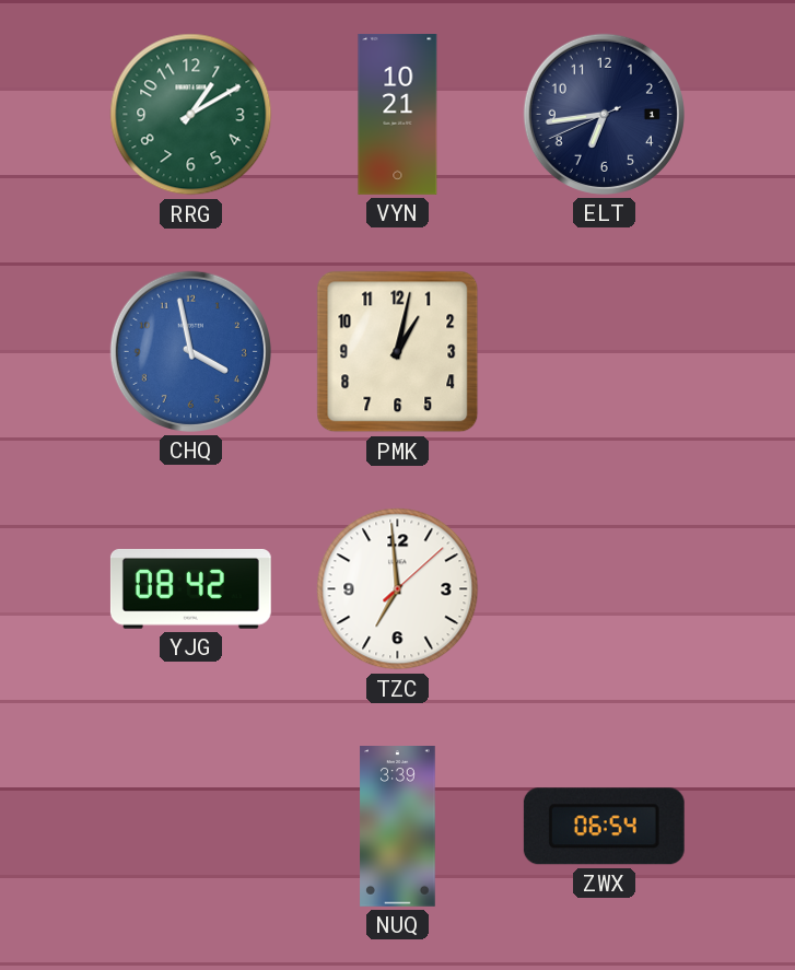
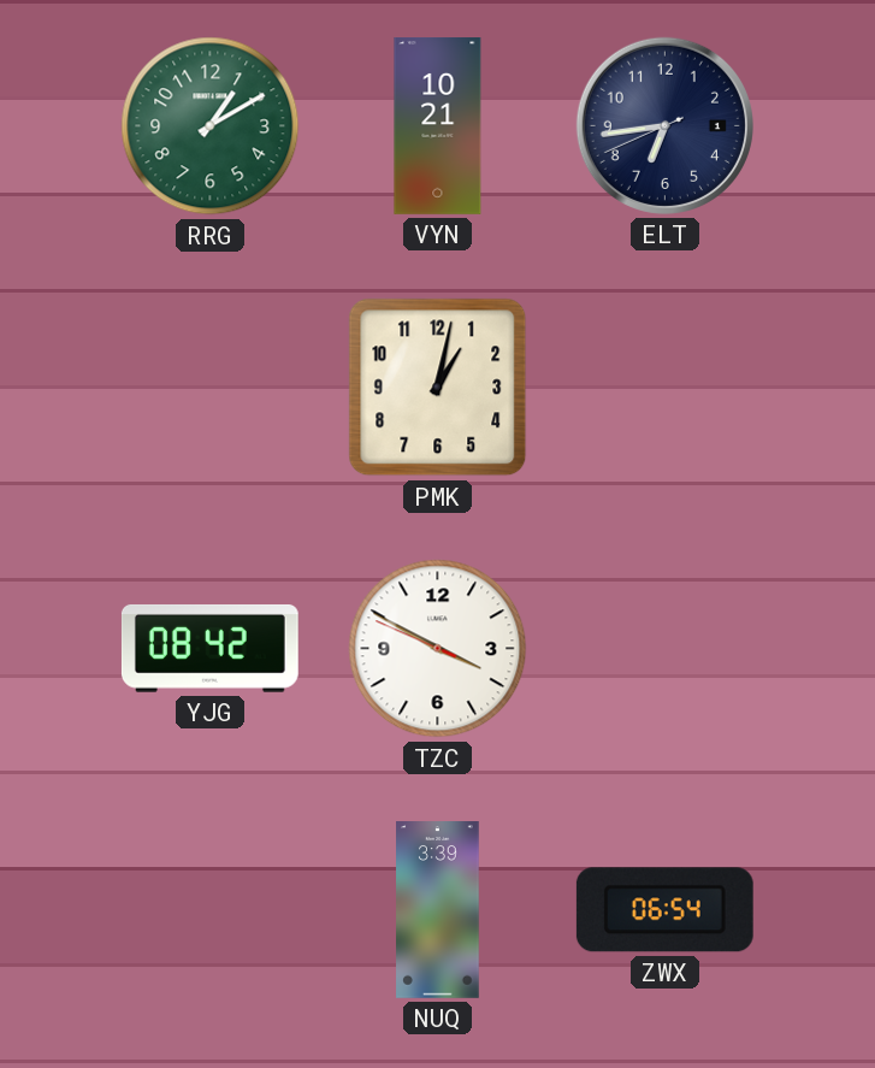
CHQ: 3:58 -> none
TZC: 6:59 -> 3:49
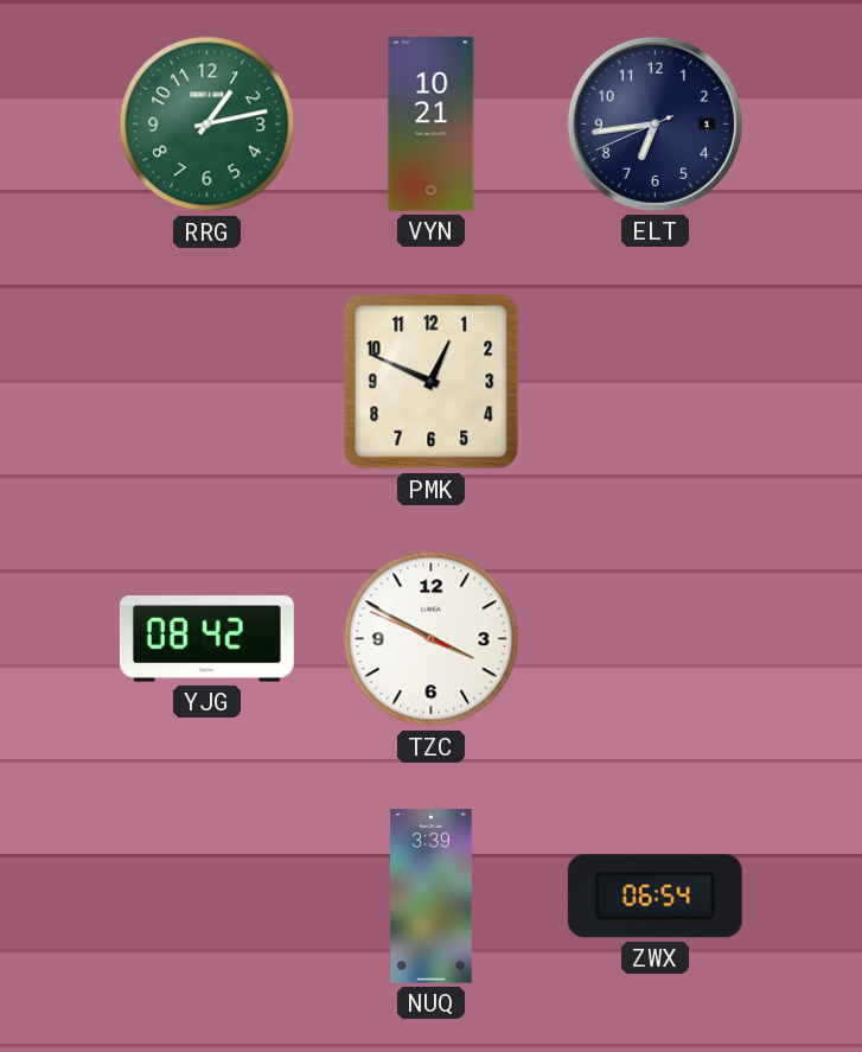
RRG: 1:10 -> 1:13
PMK: 1:02 -> 12:49
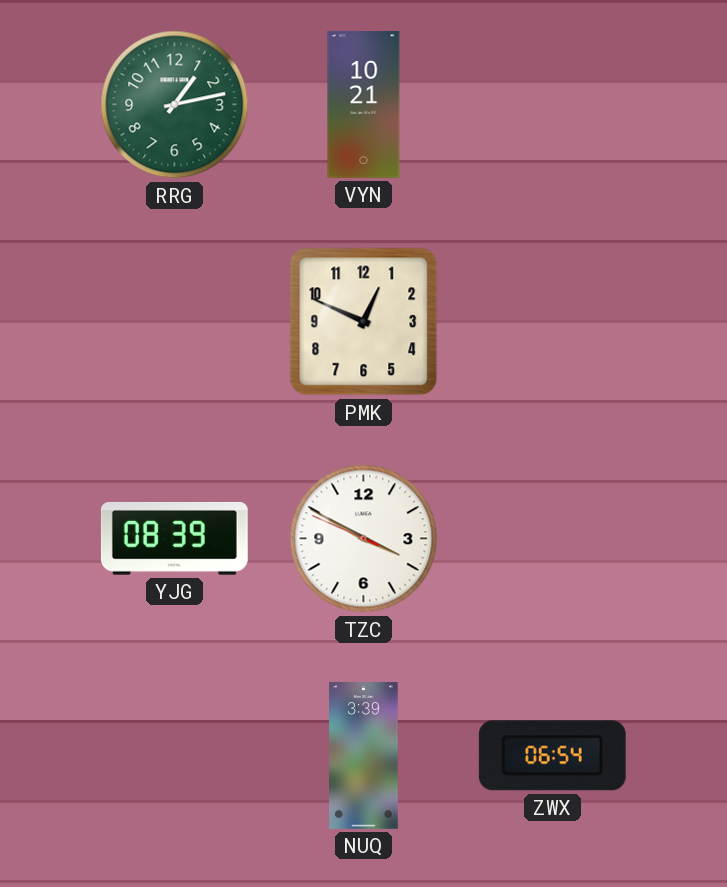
ELT: 6:43 -> none
YJG: 08:42 -> 08:39
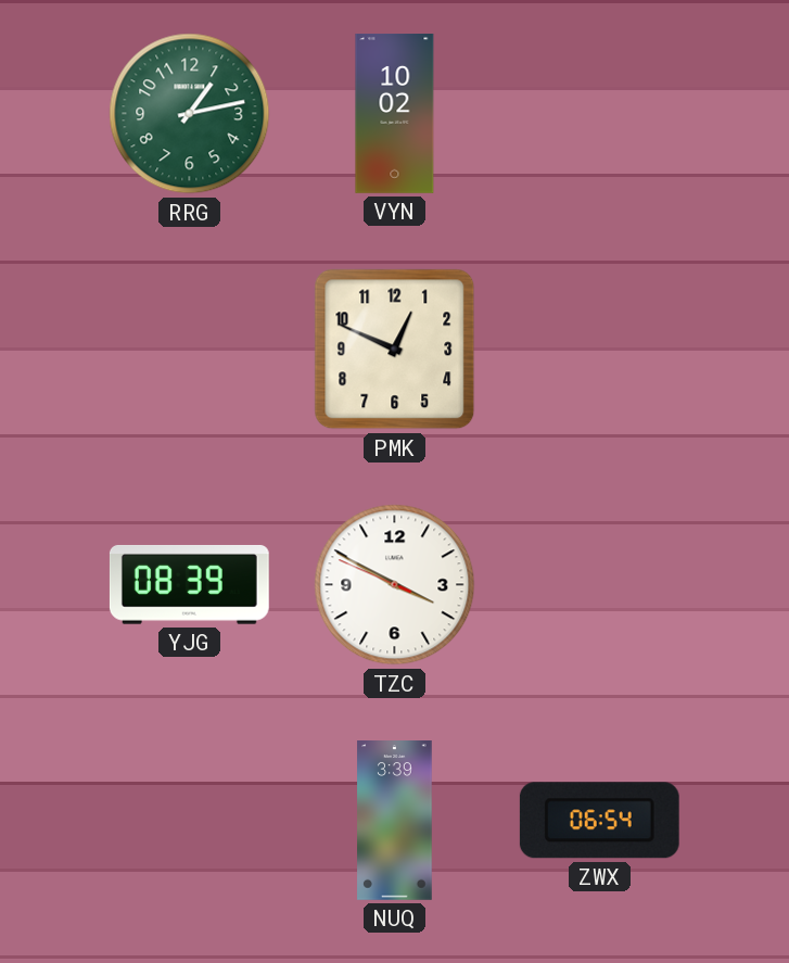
VYN: 10:21 -> 10:02
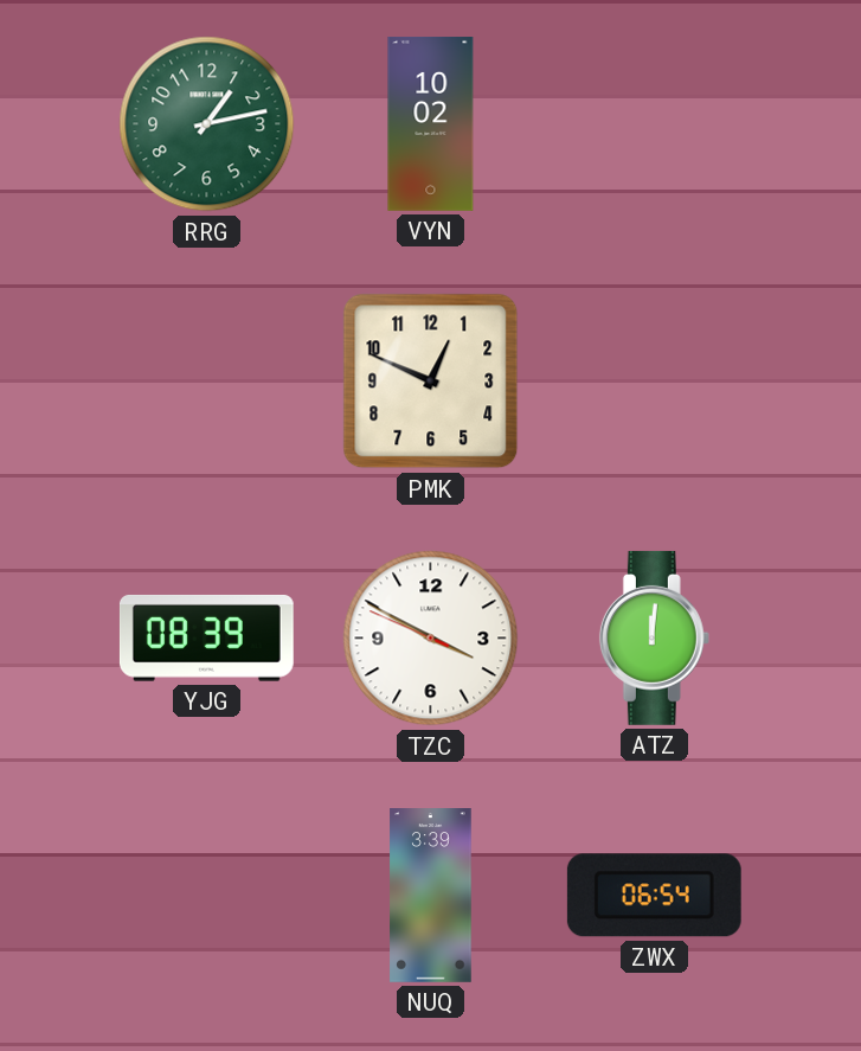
ATZ: none -> 12:01
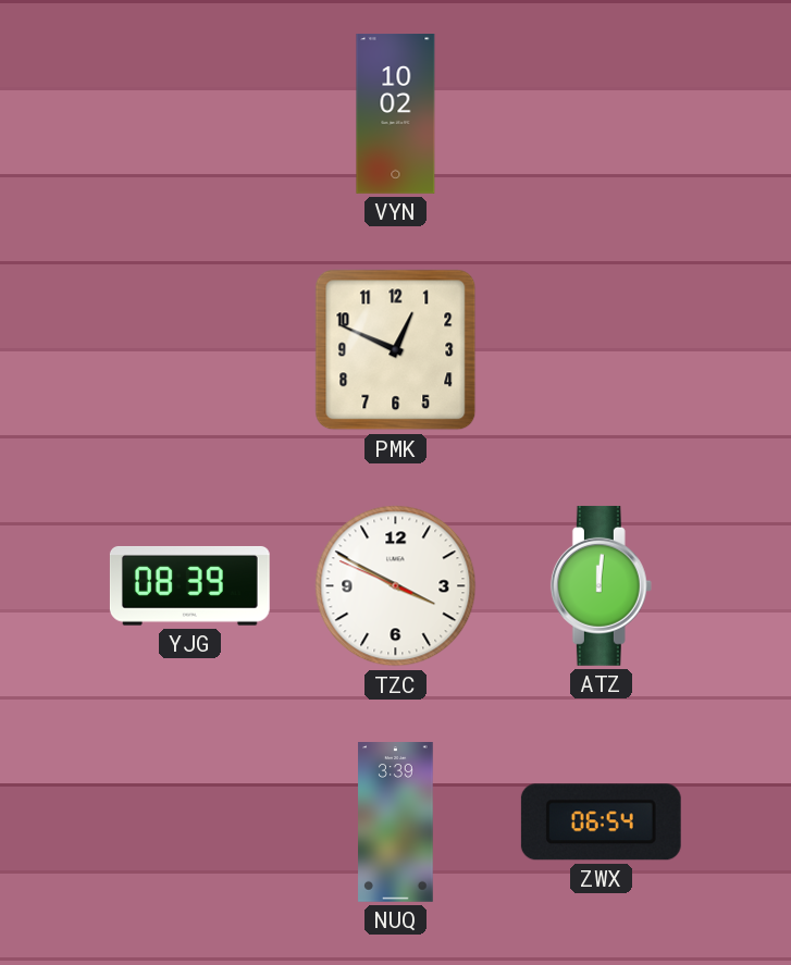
RRG: 1:13 -> none
